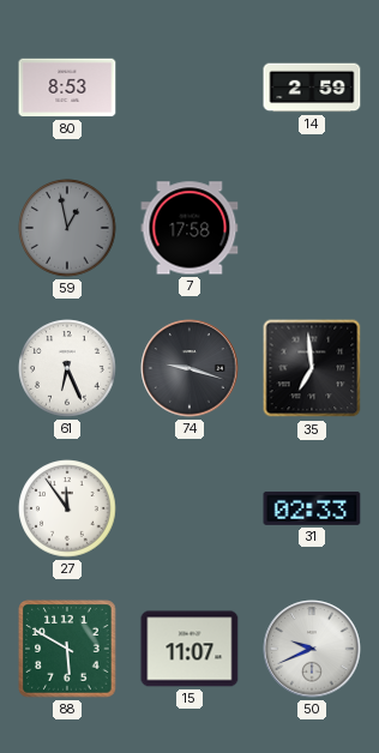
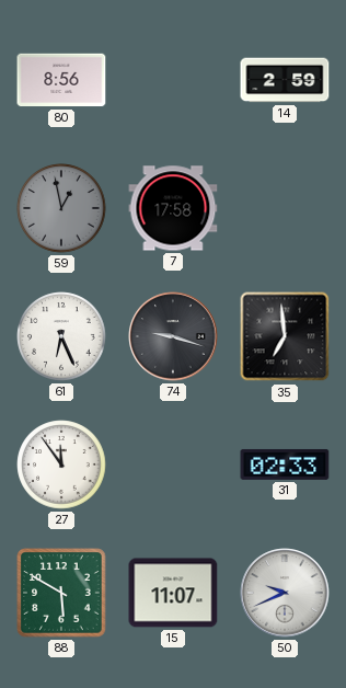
80: 8:53 -> 8:56
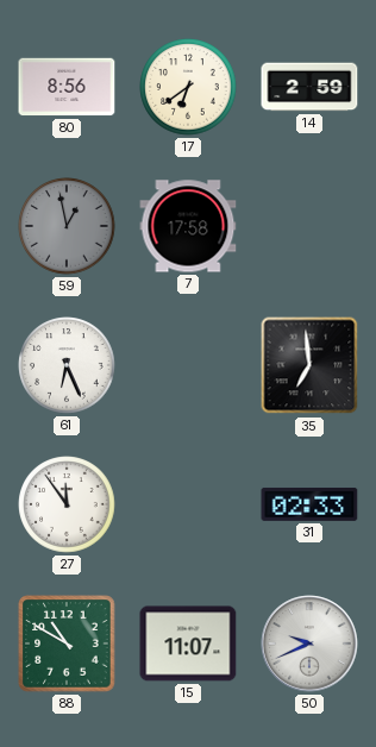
17: none -> 6:39
74: 9:18 -> none
88: 5:50 -> 10:50
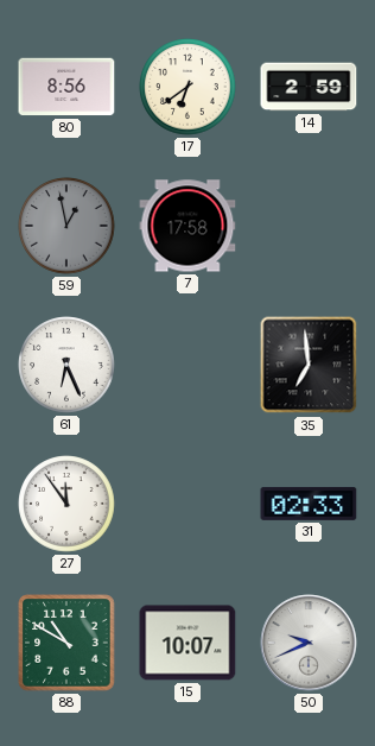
15: 11:07 -> 10:07
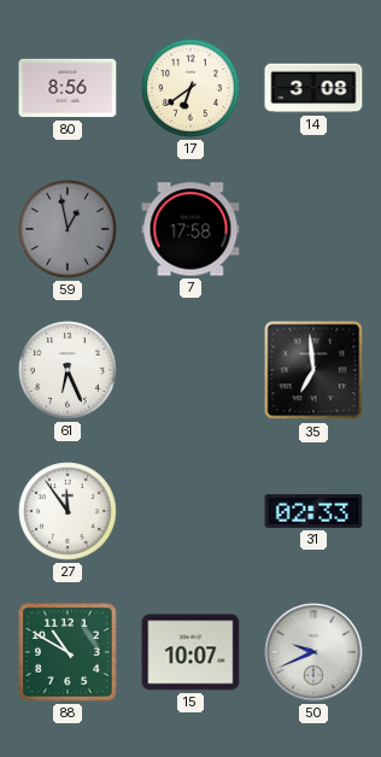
14: 2:59 -> 3:08
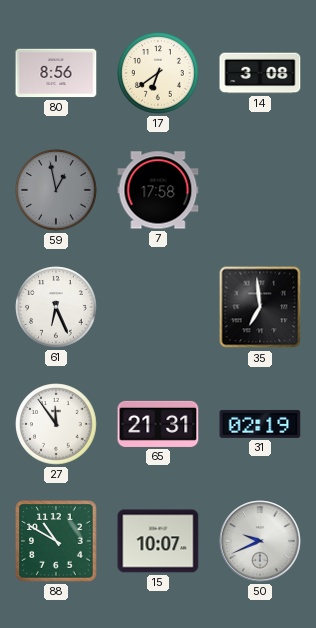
65: none -> 21:31
31: 02:33 -> 02:19
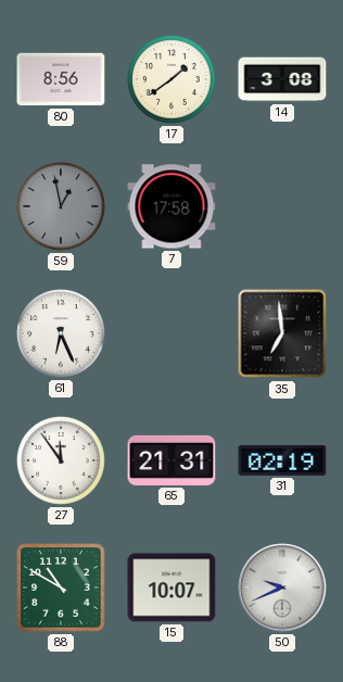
17: 6:39 -> 1:39
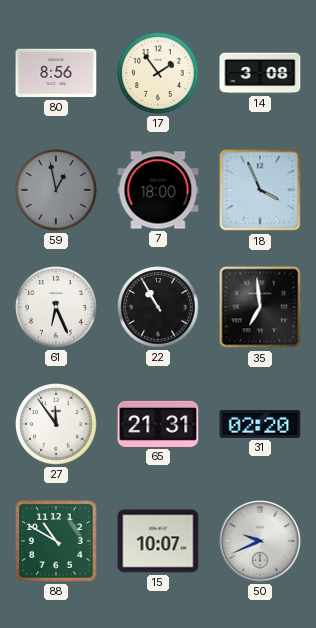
17: 1:39 -> 1:54
7: 17:58 -> 18:00
18: none -> 3:56
22: none -> 10:55
31: 02:19 -> 02:20
